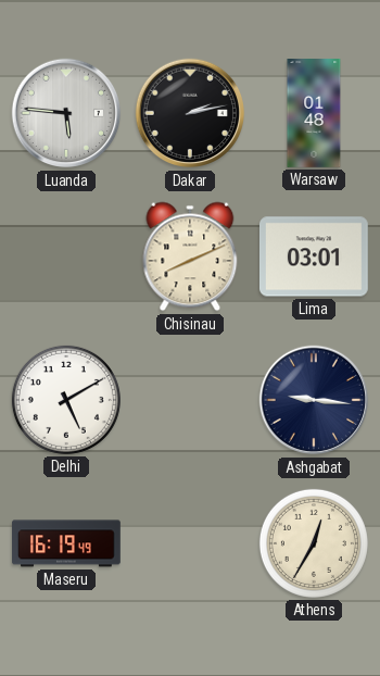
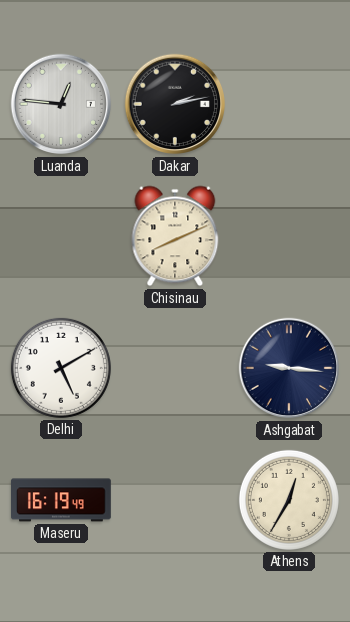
Luanda: 5:46 -> 12:46
Warsaw: 01:48 -> none
Lima: 03:01 -> none
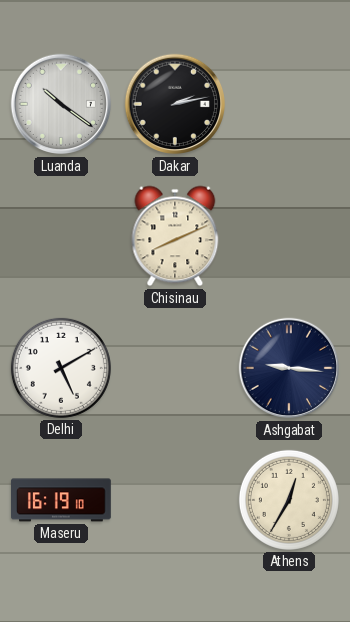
Luanda: 12:46 -> 10:21
Maseru: 16:19:49 -> 16:19:10
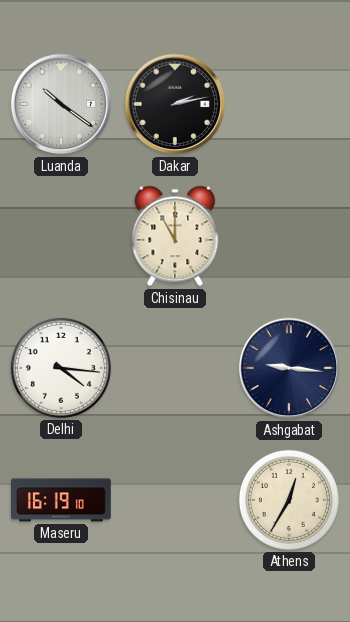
Chisinau: 8:11 -> 11:00
Delhi: 5:10 -> 4:16
